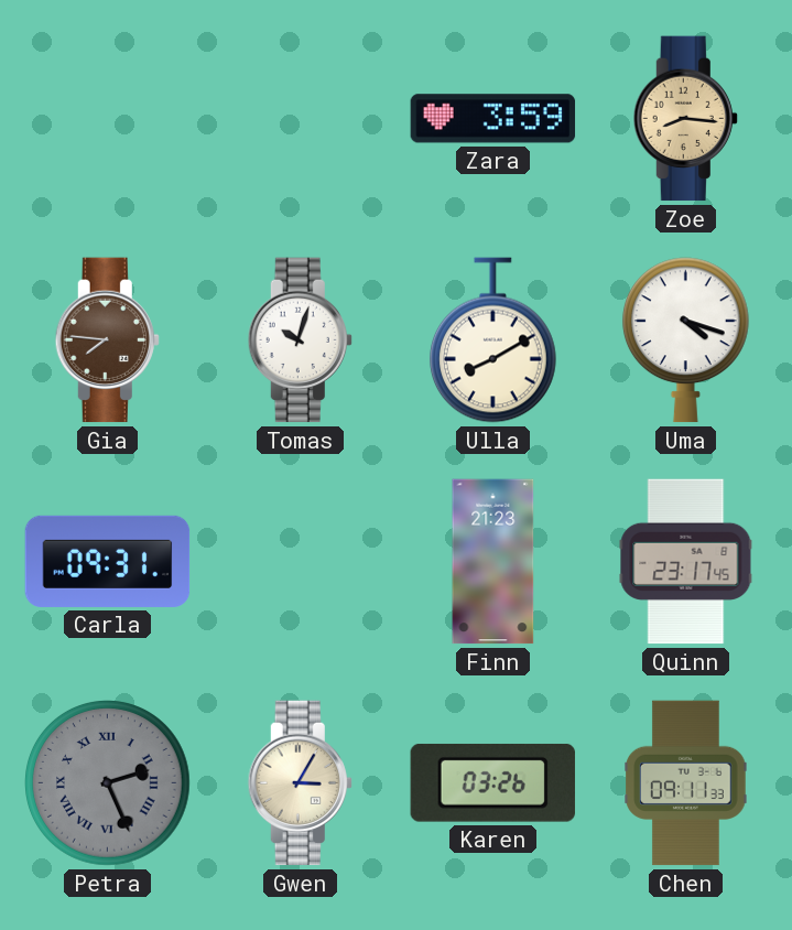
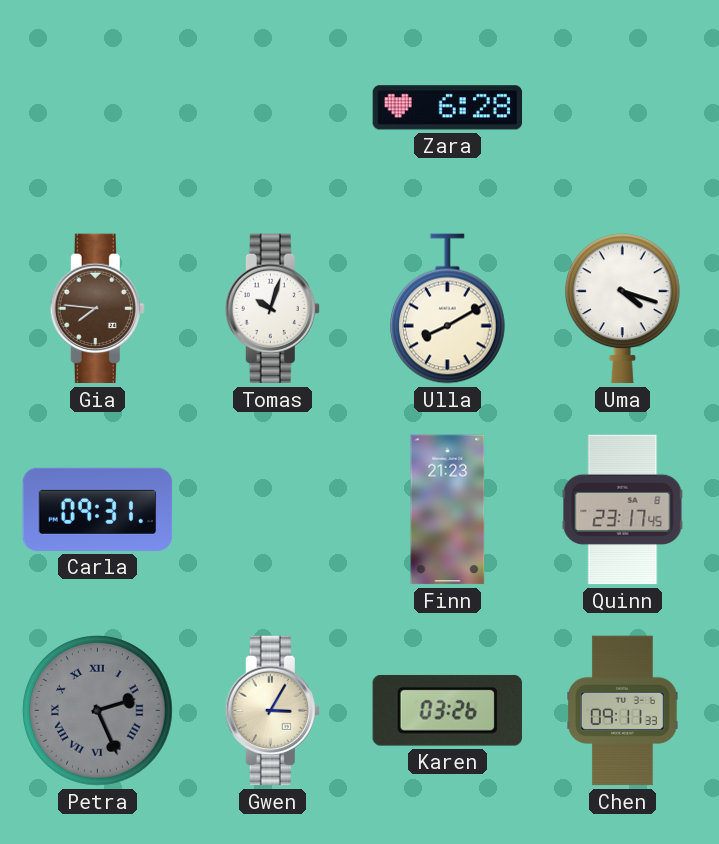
Zara: 3:59 -> 6:28
Zoe: 8:16 -> none
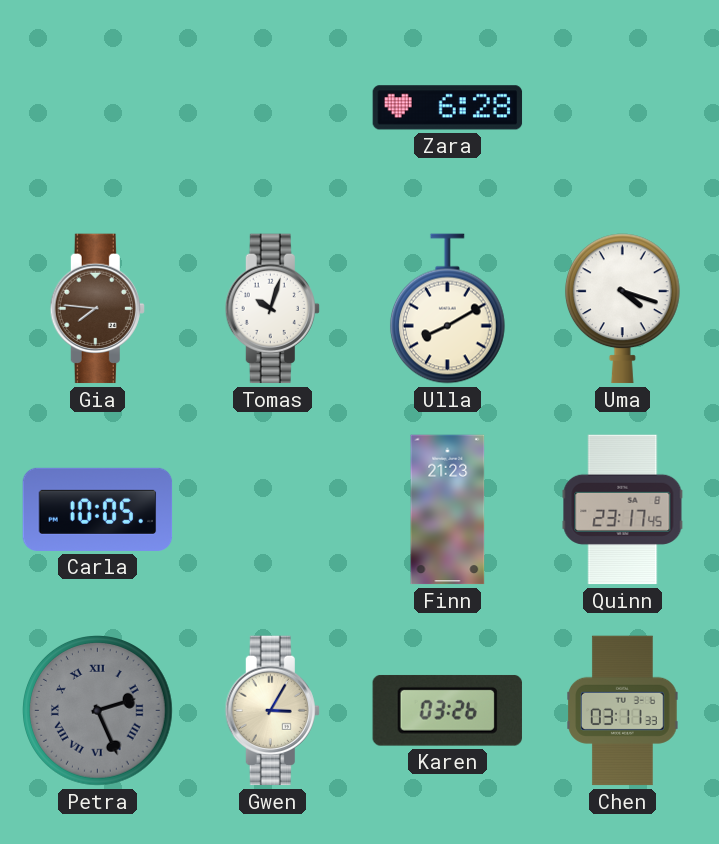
Carla: 09:31 -> 10:05
Chen: 09:11 -> 03:11
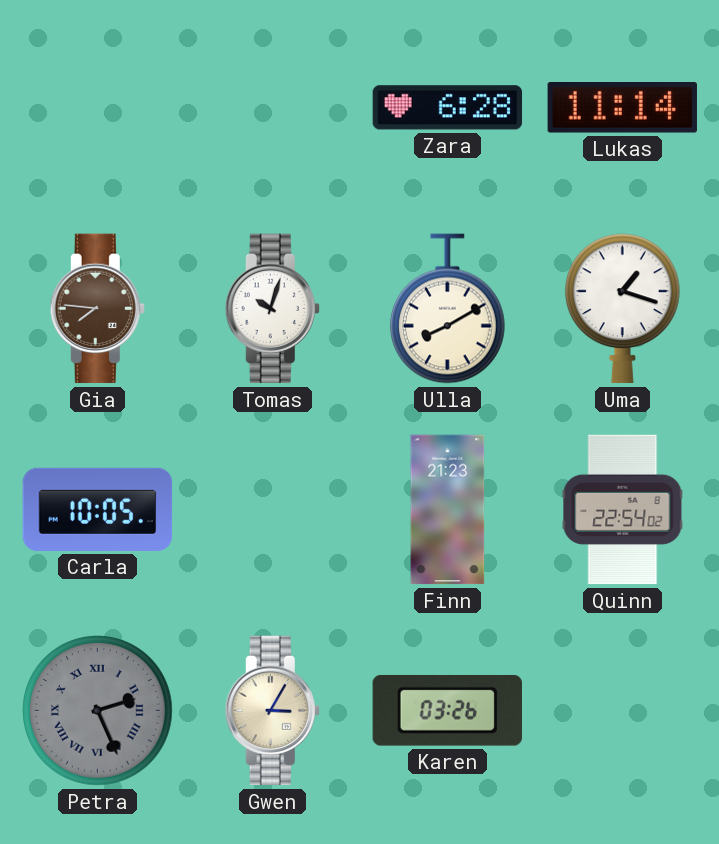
Lukas: none -> 11:14
Uma: 4:18 -> 1:18
Quinn: 23:17 -> 22:54
Chen: 03:11 -> none
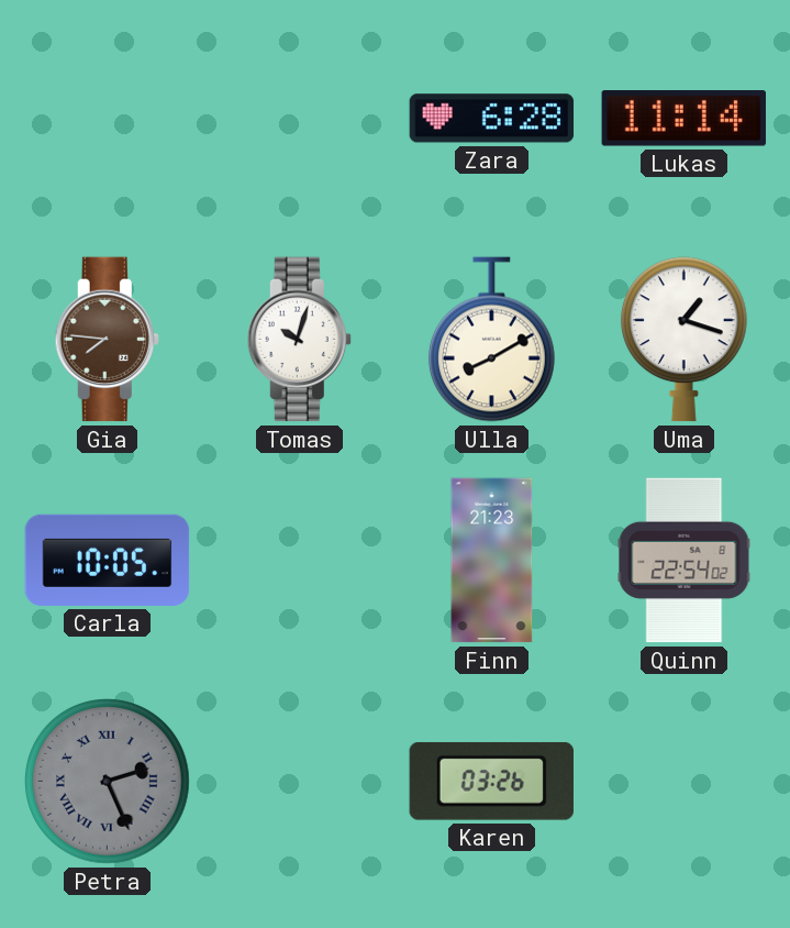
Gwen: 3:05 -> none
